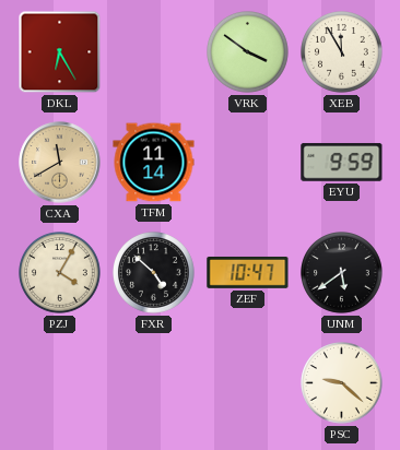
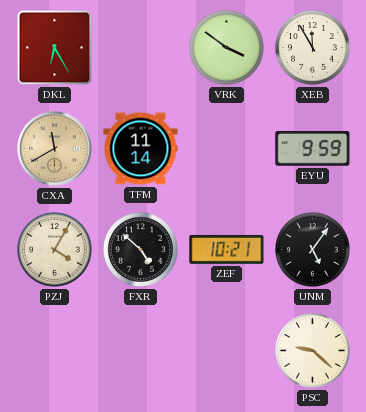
ZEF: 10:47 -> 10:21
UNM: 5:39 -> 5:06
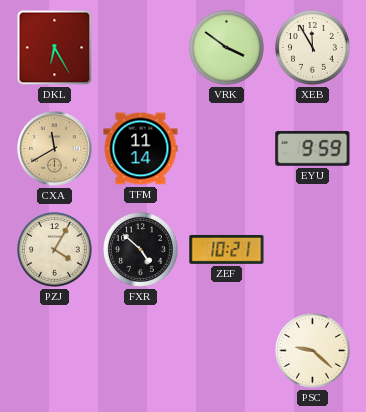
UNM: 5:06 -> none
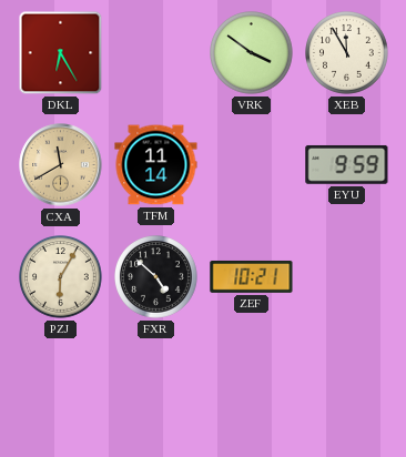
PZJ: 4:05 -> 6:05
PSC: 9:22 -> none
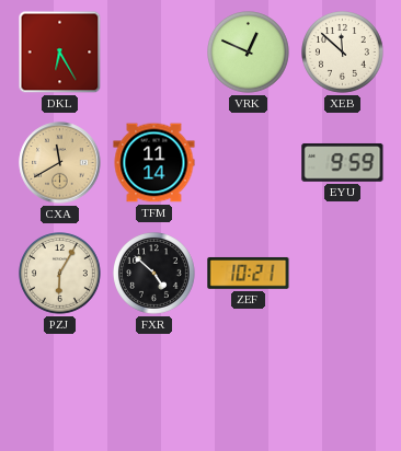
VRK: 3:51 -> 12:49
XEB: 11:55 -> 11:52
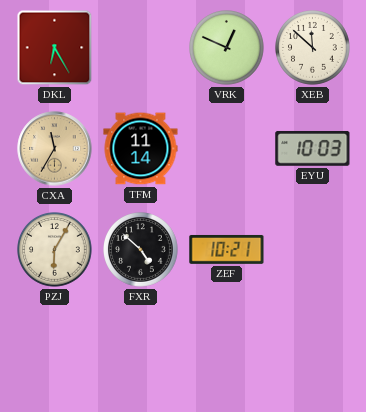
CXA: 11:40 -> 11:35
EYU: 9:59 -> 10:03
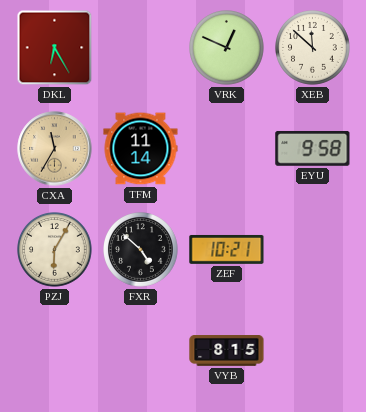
EYU: 10:03 -> 9:58
VYB: none -> 8:15
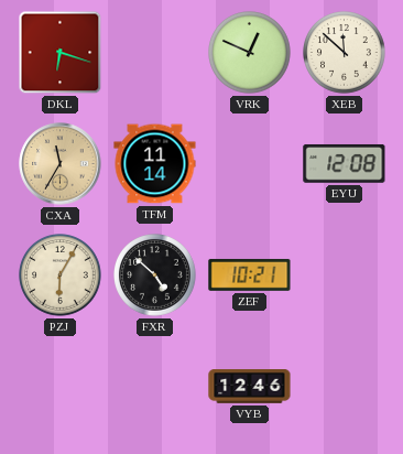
DKL: 6:25 -> 6:18
EYU: 9:58 -> 12:08
VYB: 8:15 -> 12:46
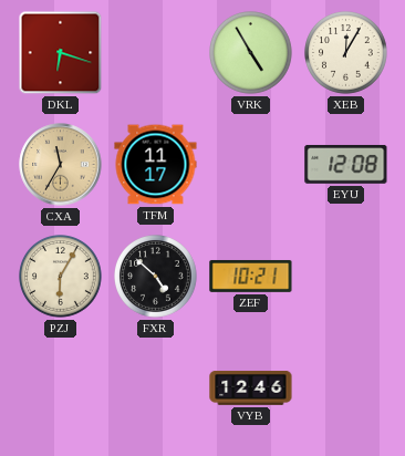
VRK: 12:49 -> 4:55
XEB: 11:52 -> 12:05
TFM: 11:14 -> 11:17
